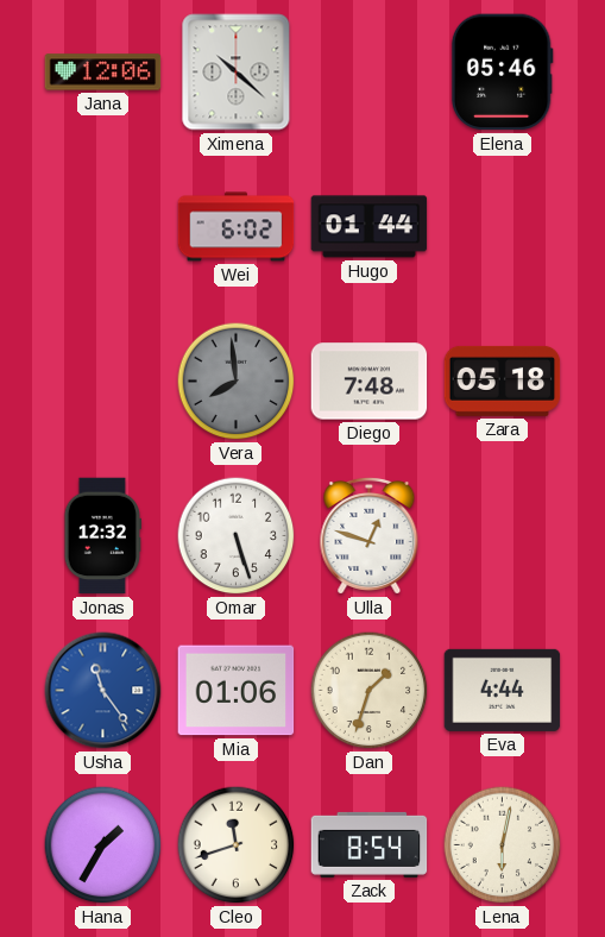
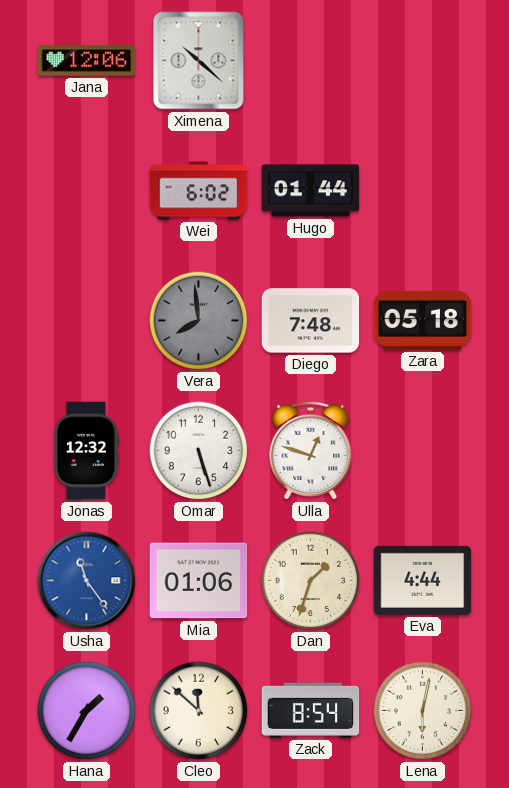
Elena: 05:46 -> none
Cleo: 11:42 -> 11:52
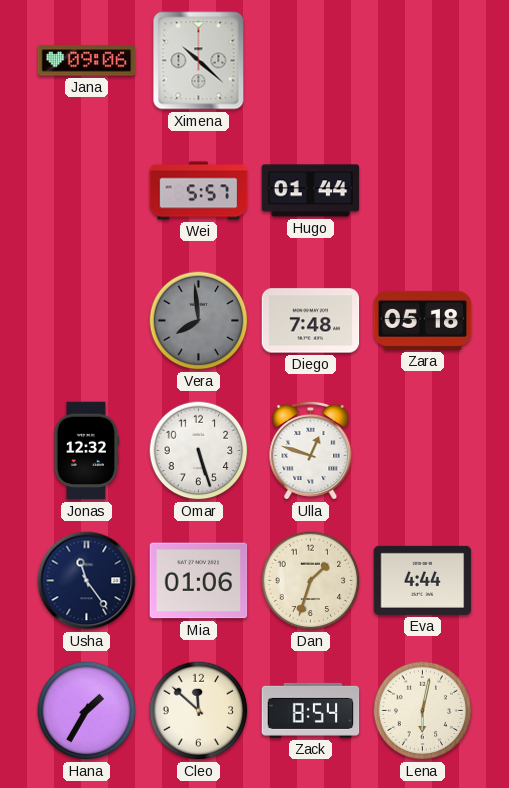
Jana: 12:06 -> 09:06
Wei: 6:02 -> 5:57
Usha dial: blue -> navy
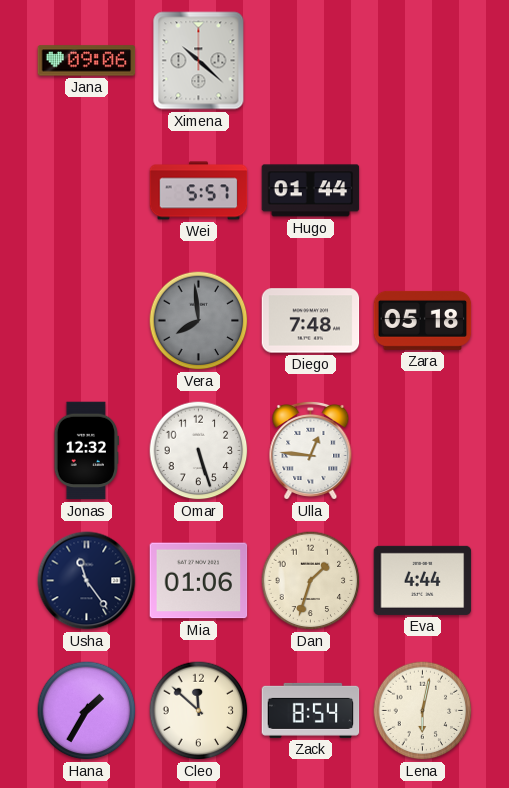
Ulla: 12:48 -> 12:46
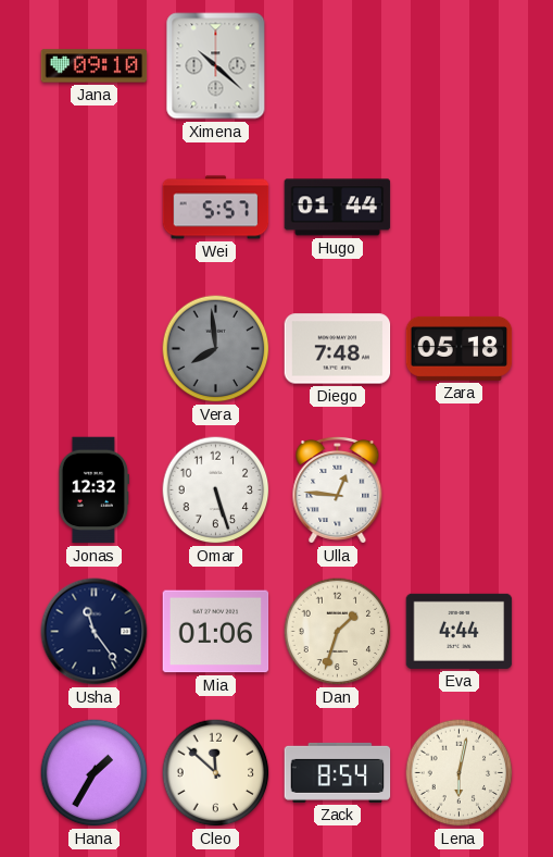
Jana: 09:06 -> 09:10
